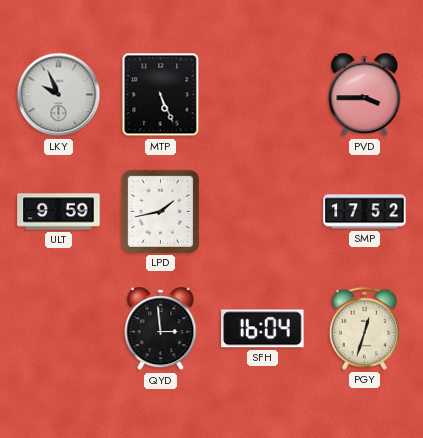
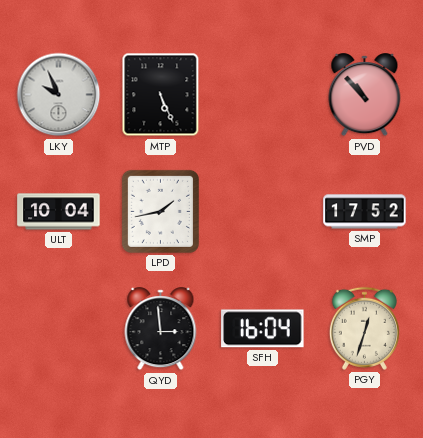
PVD: 3:45 -> 10:53
ULT: 9:59 -> 10:04
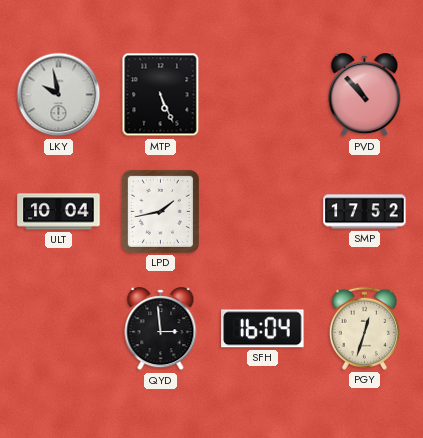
LKY: 9:56 -> 9:58
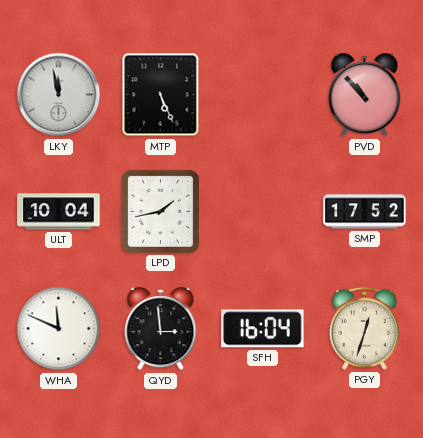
LKY: 9:58 -> 11:58
WHA: none -> 11:49
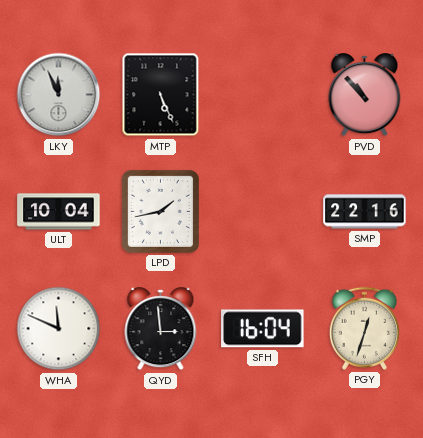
LKY: 11:58 -> 11:56
SMP: 17:52 -> 22:16
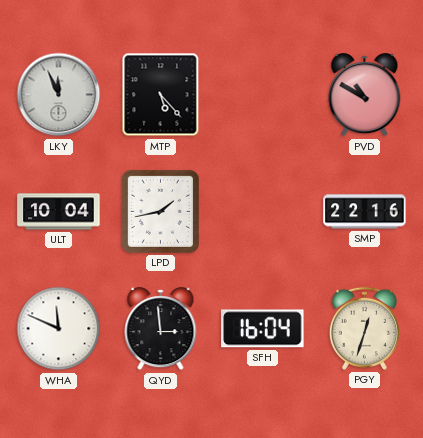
MTP: 5:26 -> 5:23
PVD: 10:53 -> 10:50
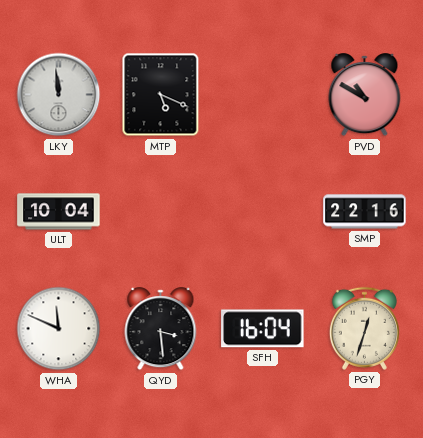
LKY: 11:56 -> 11:59
MTP: 5:23 -> 5:19
LPD: 1:43 -> none
QYD: 2:59 -> 3:29
